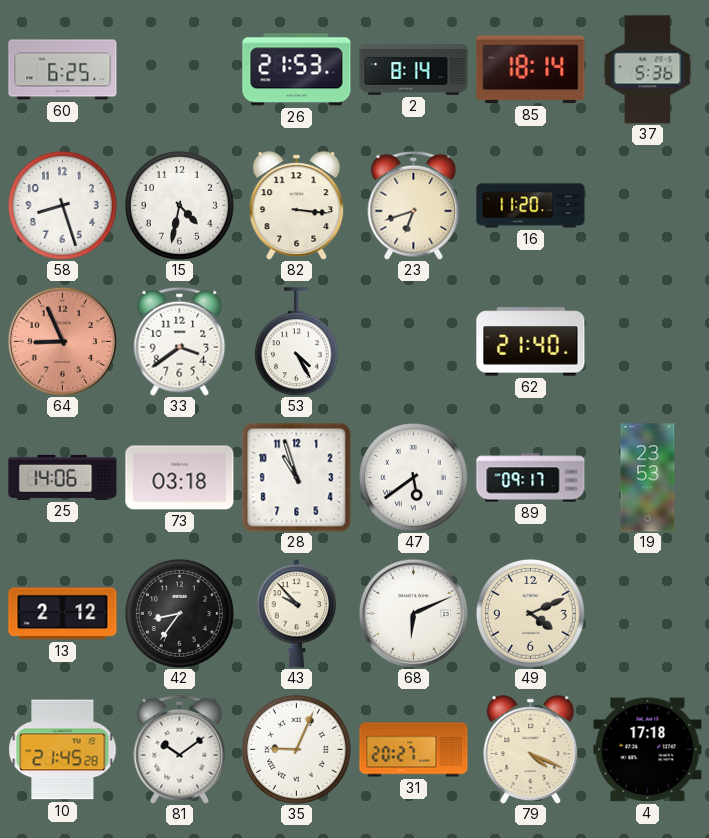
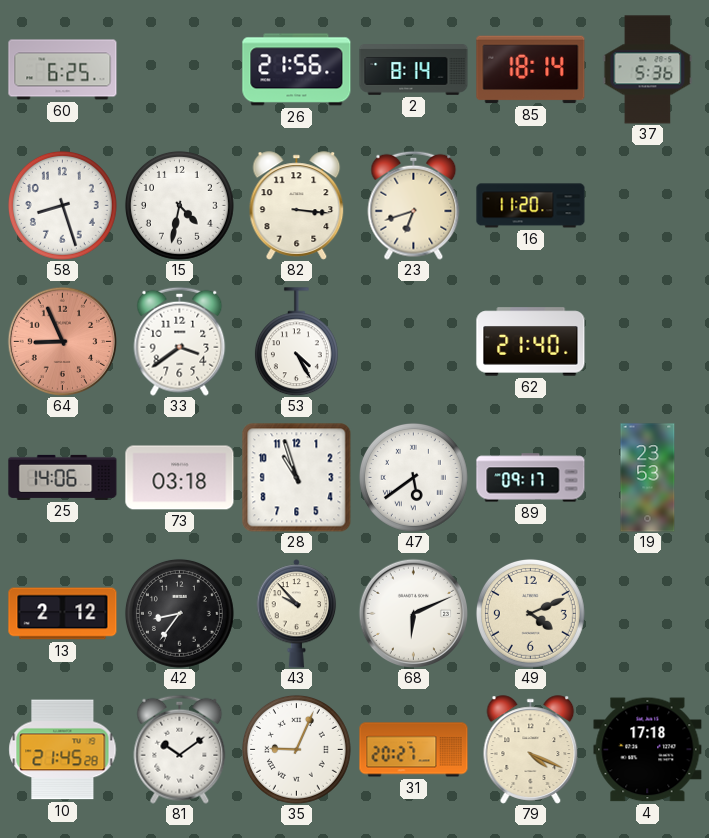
26: 21:53 -> 21:56
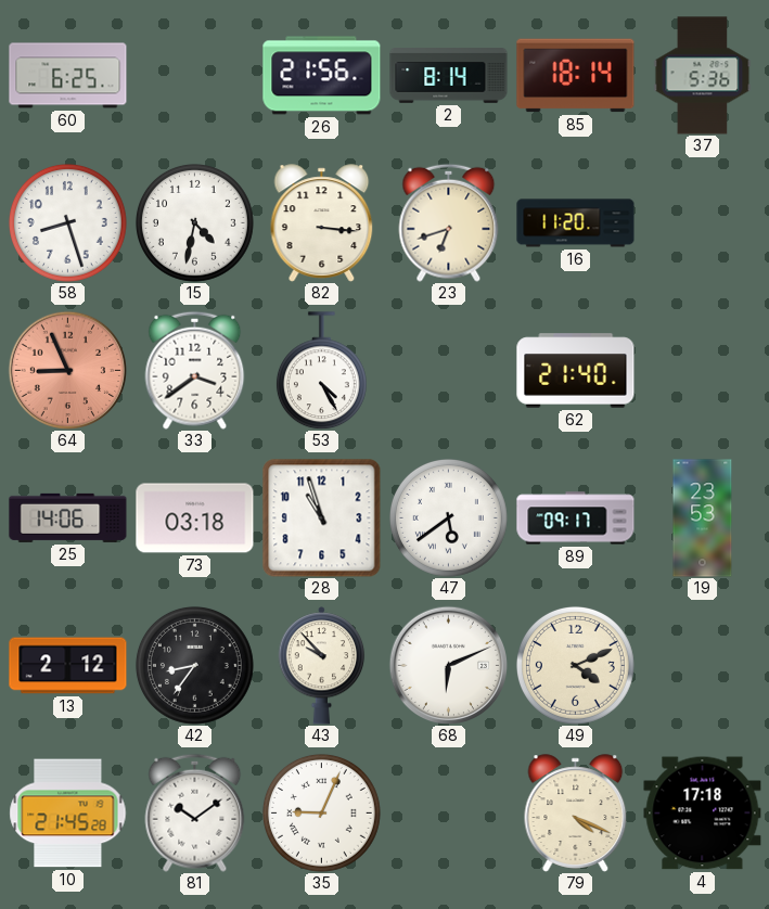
31: 20:27 -> none
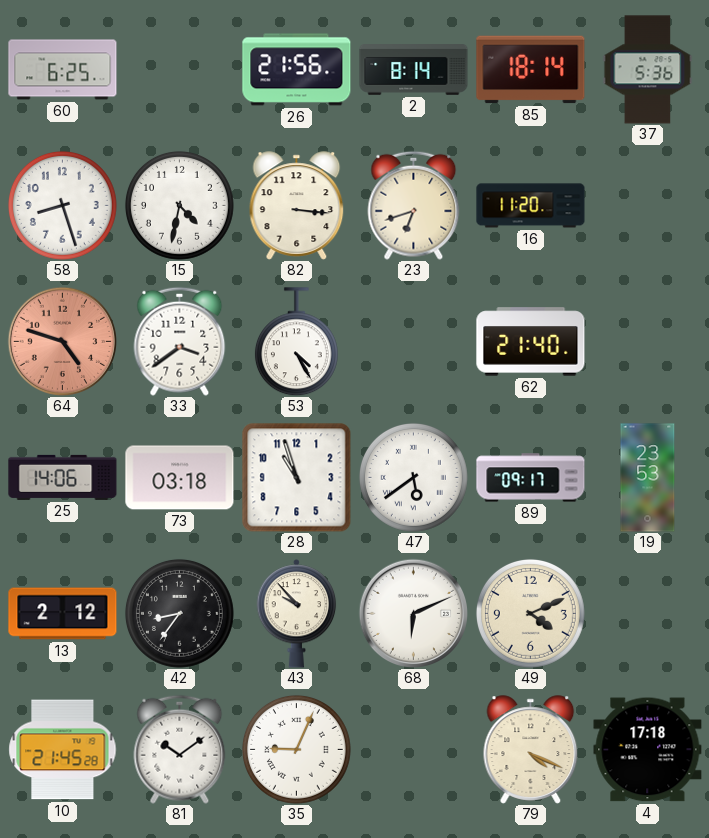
64: 8:56 -> 4:48
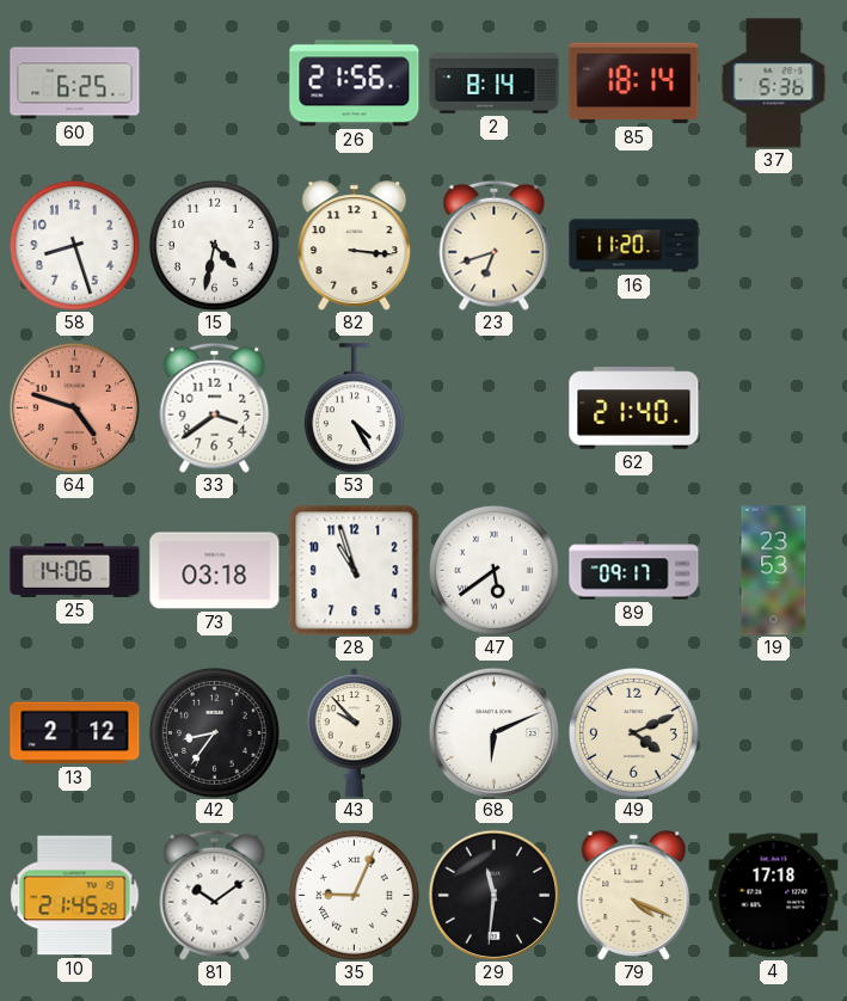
29: none -> 11:31
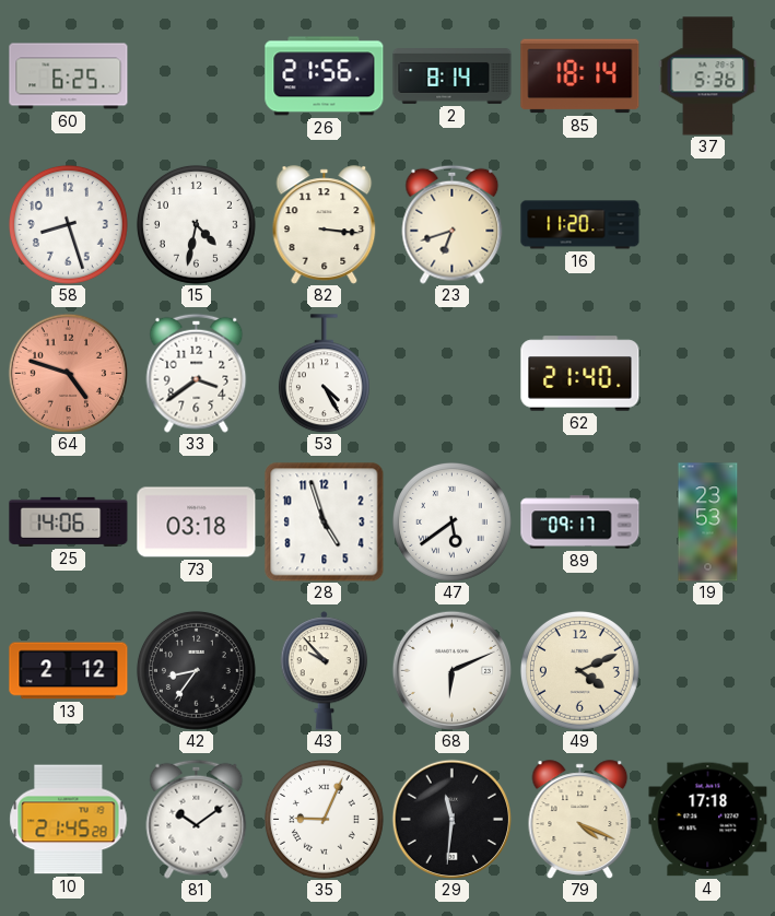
28: 10:57 -> 4:57
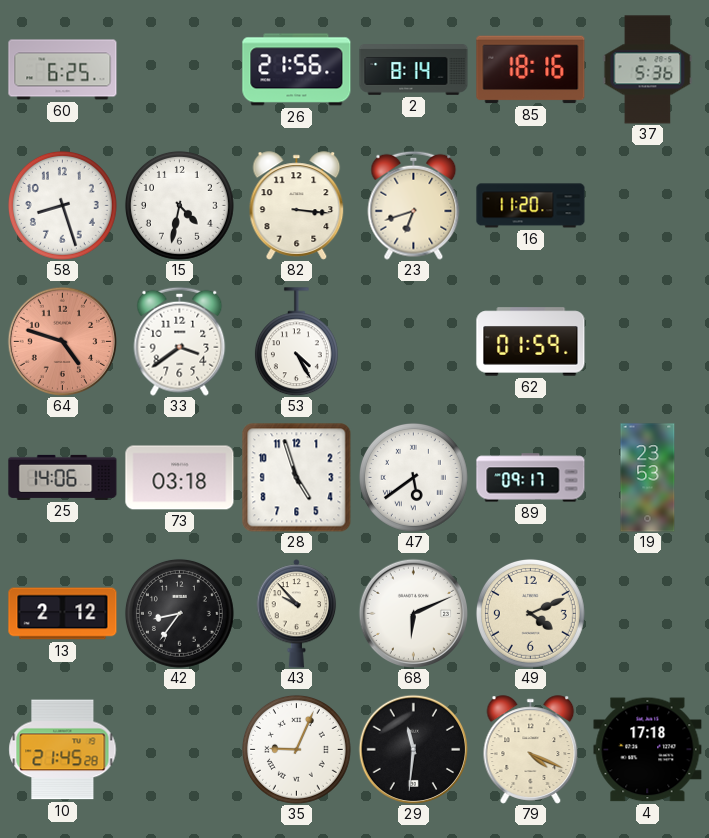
85: 18:14 -> 18:16
62: 21:40 -> 01:59
81: 10:09 -> none
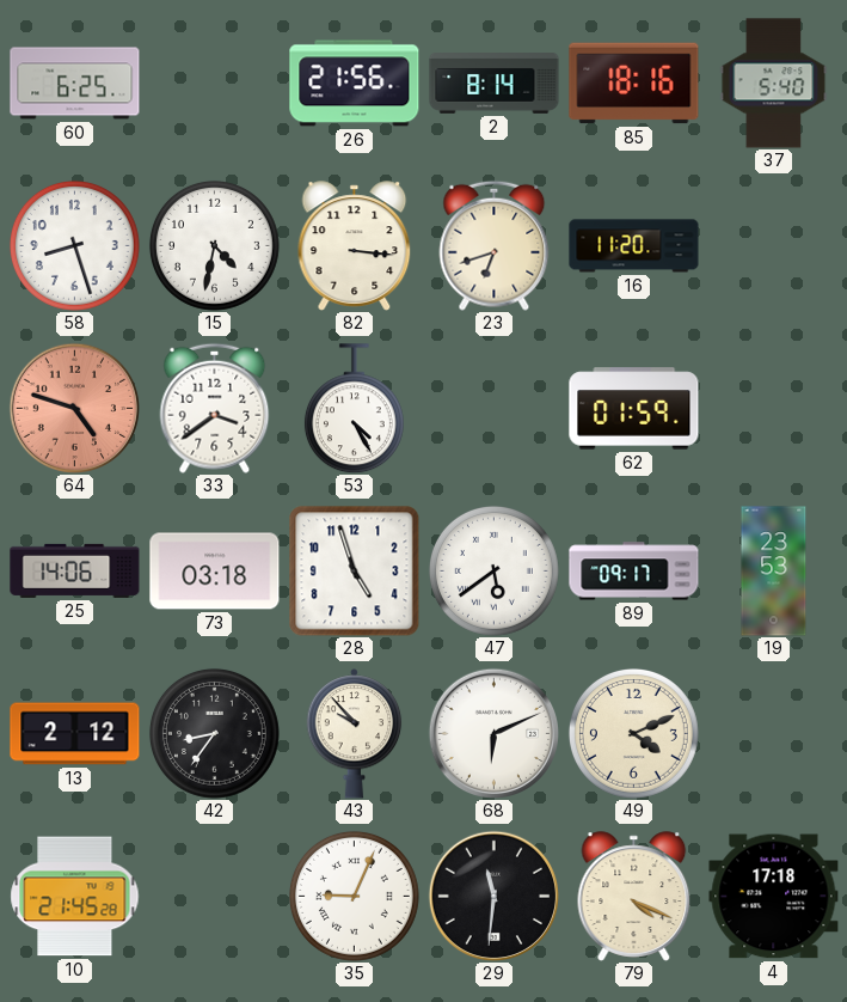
37: 5:36 -> 5:40
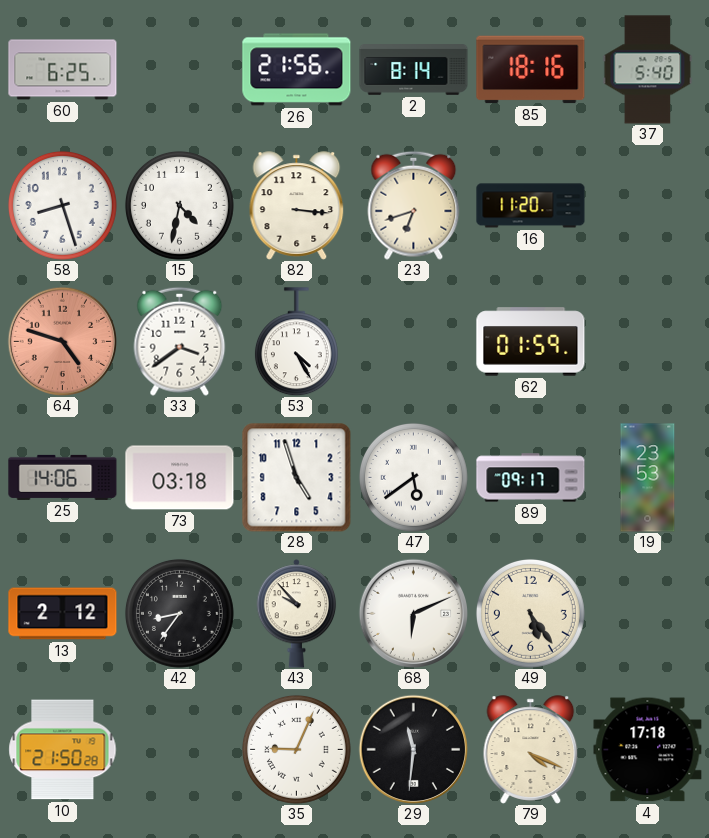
49: 4:11 -> 5:24
10: 21:45 -> 21:50
